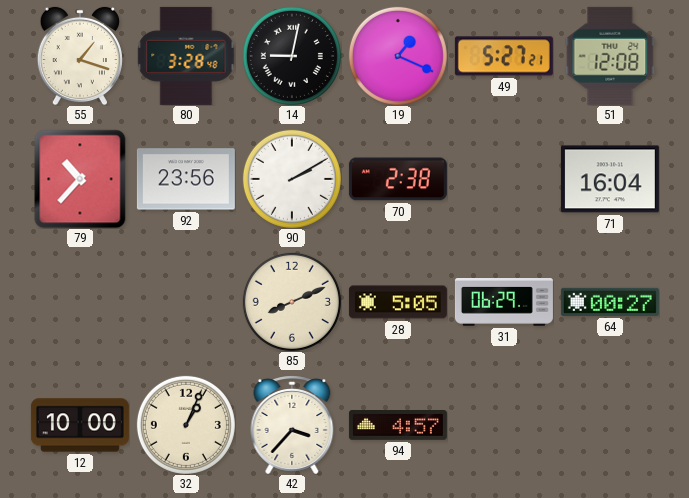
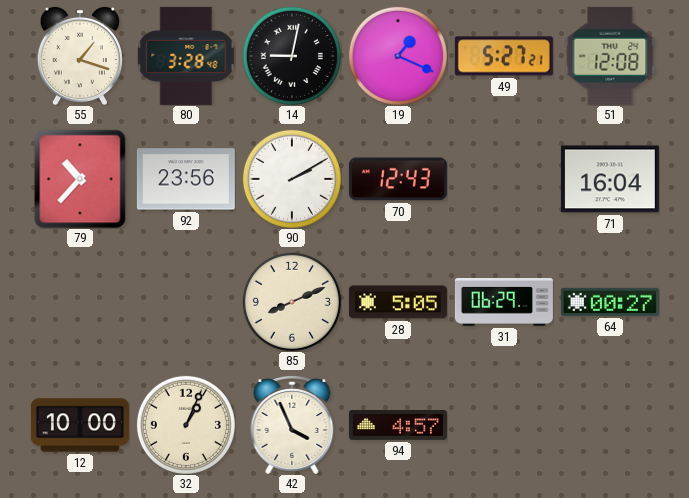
70: 2:38 -> 12:43
42: 3:37 -> 3:56
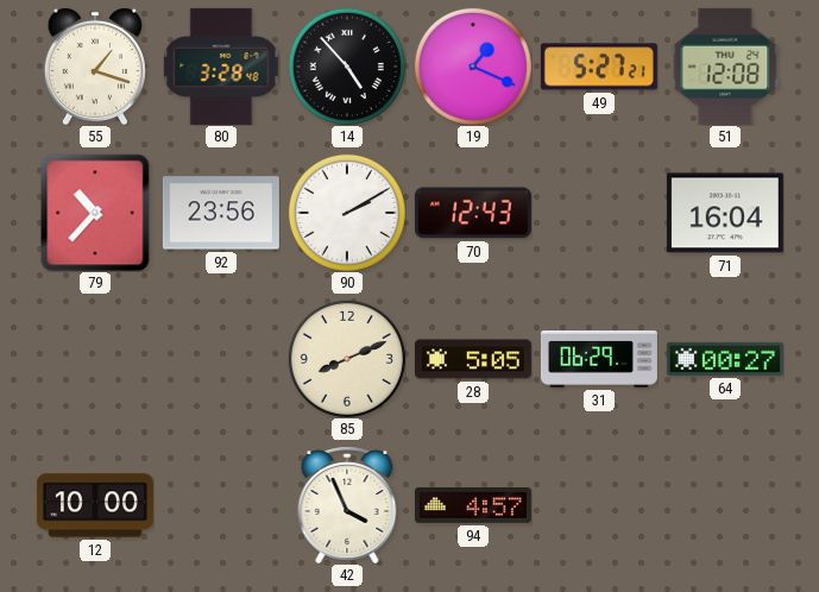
14: 9:02 -> 4:53
32: 1:04 -> none
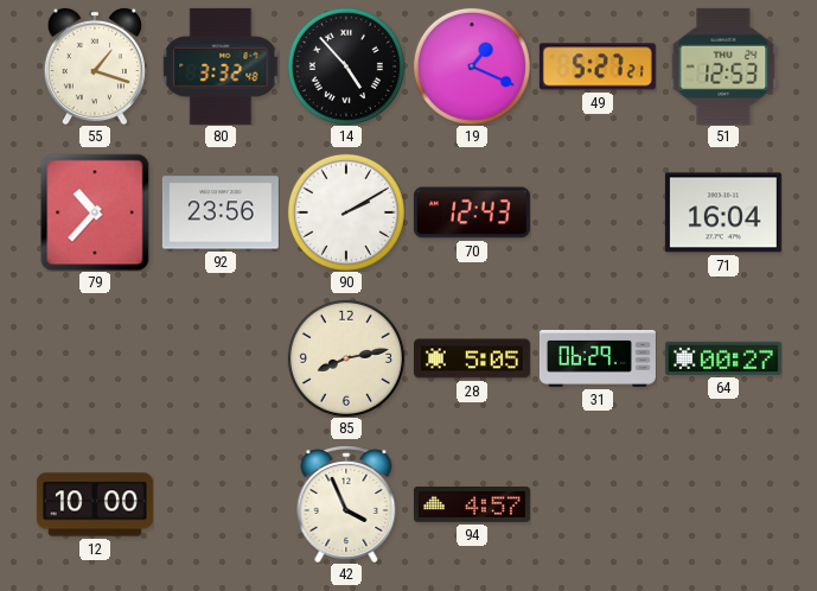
80: 3:28 -> 3:32
51: 12:08 -> 12:53
85: 8:11 -> 8:13
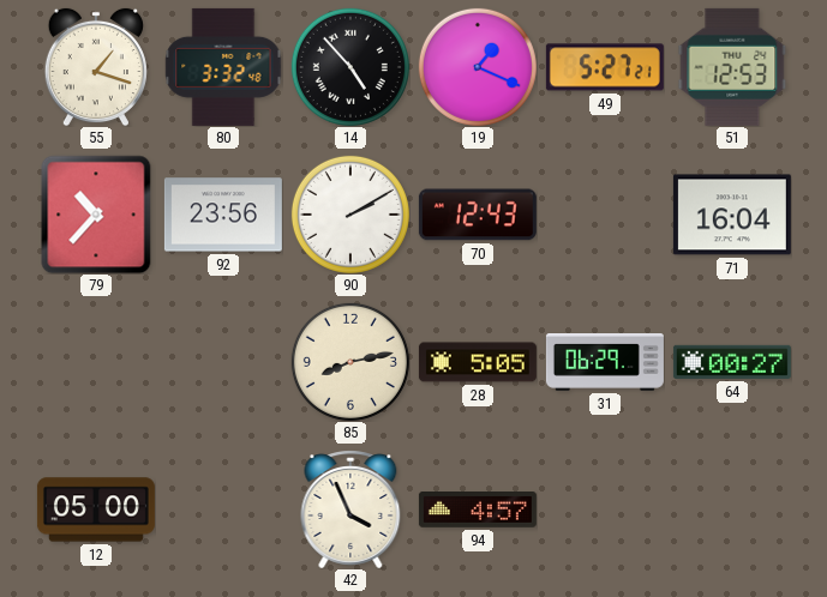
12: 10:00 -> 05:00
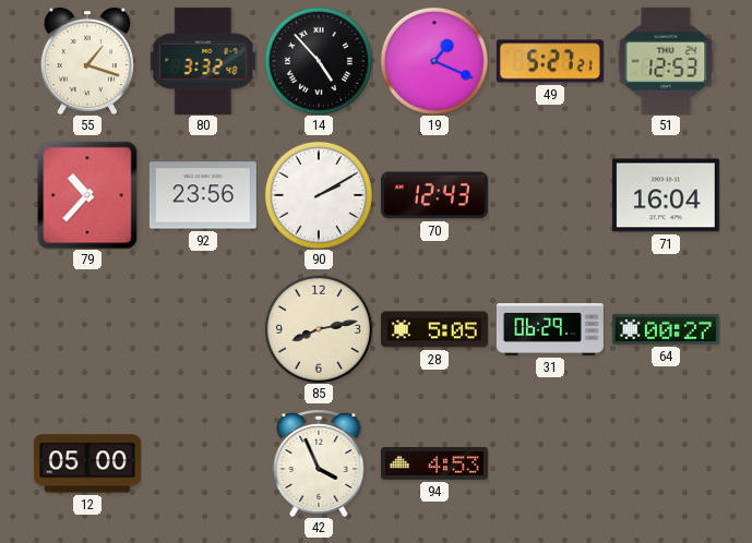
94: 4:57 -> 4:53
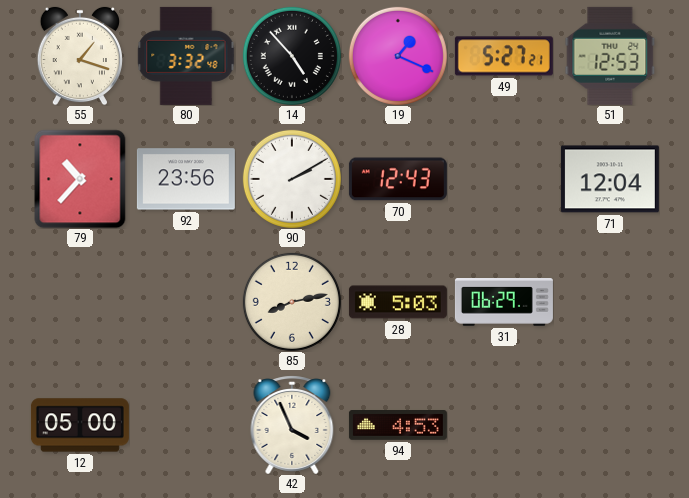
71: 16:04 -> 12:04
28: 5:05 -> 5:03
64: 00:27 -> none
